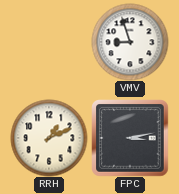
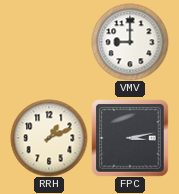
VMV: 8:57 -> 9:00
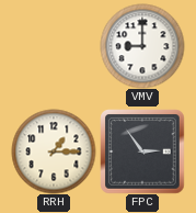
RRH: 1:11 -> 1:15
FPC: 3:13 -> 2:54
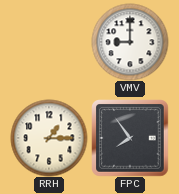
FPC: 2:54 -> 7:54
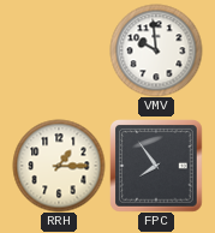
VMV: 9:00 -> 9:59
